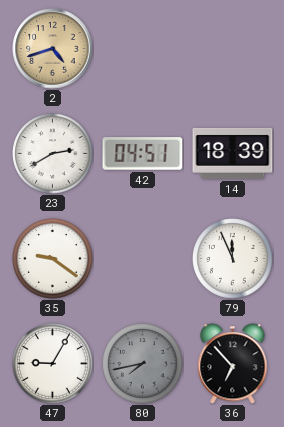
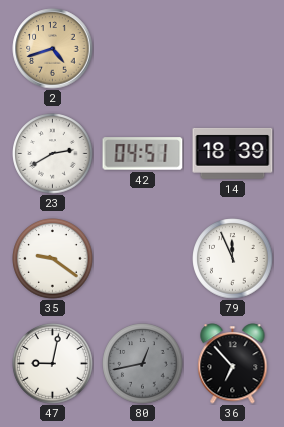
47: 9:05 -> 9:02
80: 7:43 -> 12:43
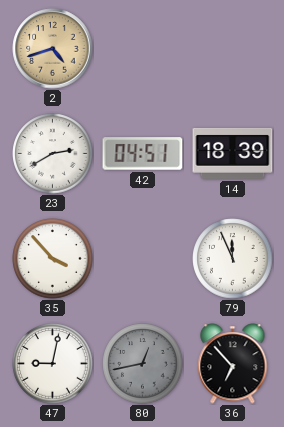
35: 9:21 -> 3:53
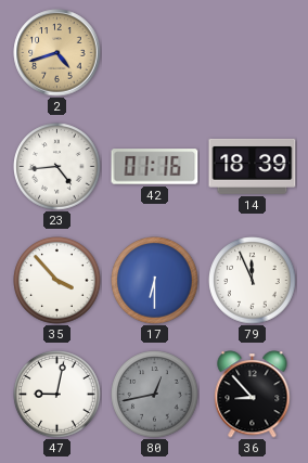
23: 2:40 -> 4:44
42: 04:51 -> 01:16
17: none -> 6:30
36: 6:53 -> 8:53
